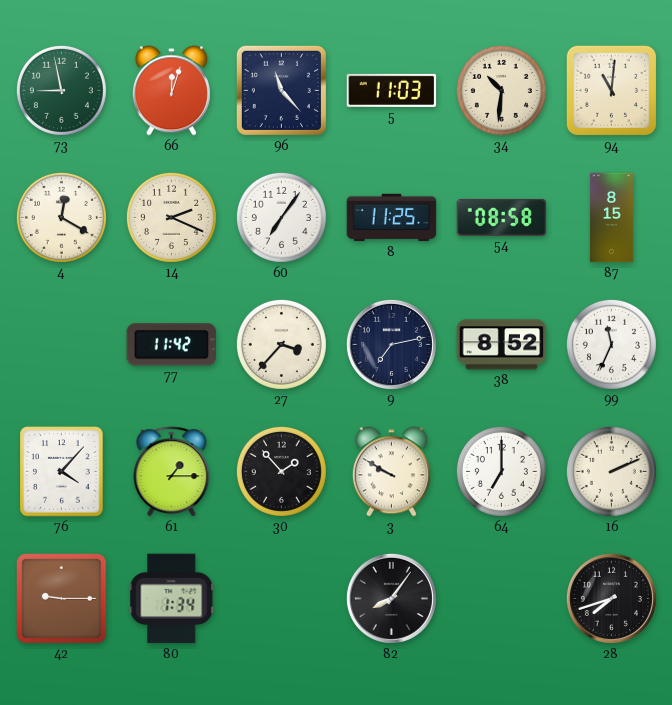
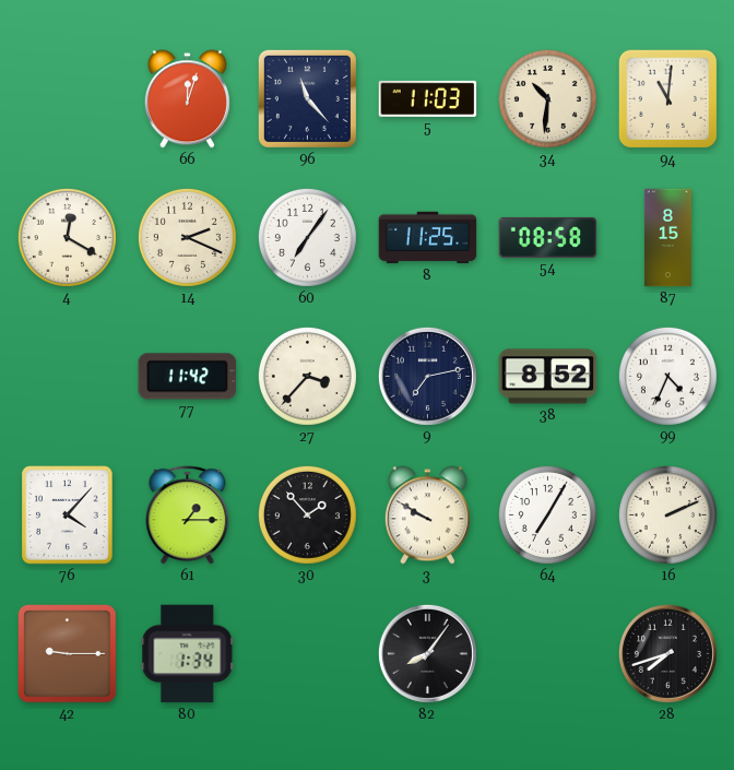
73: 8:58 -> none
99: 11:34 -> 4:34
64: 7:00 -> 7:05
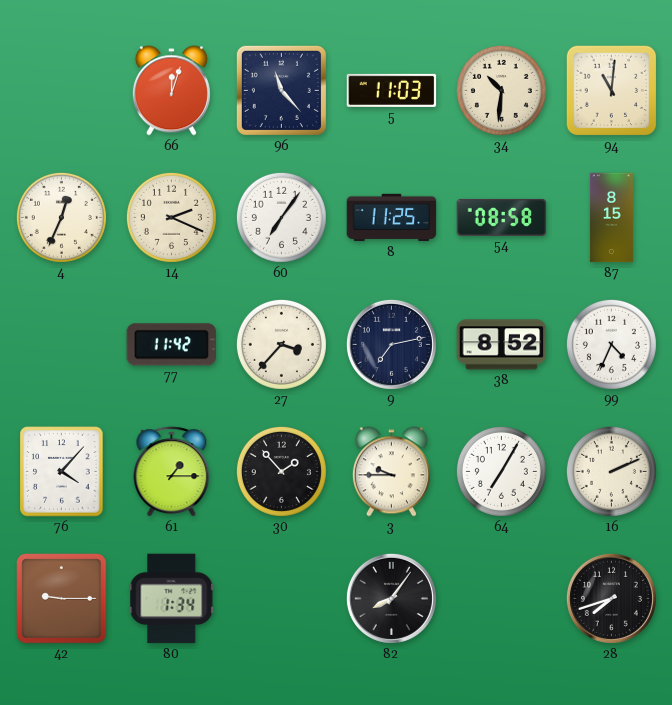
4: 12:20 -> 12:34
3: 9:50 -> 9:45
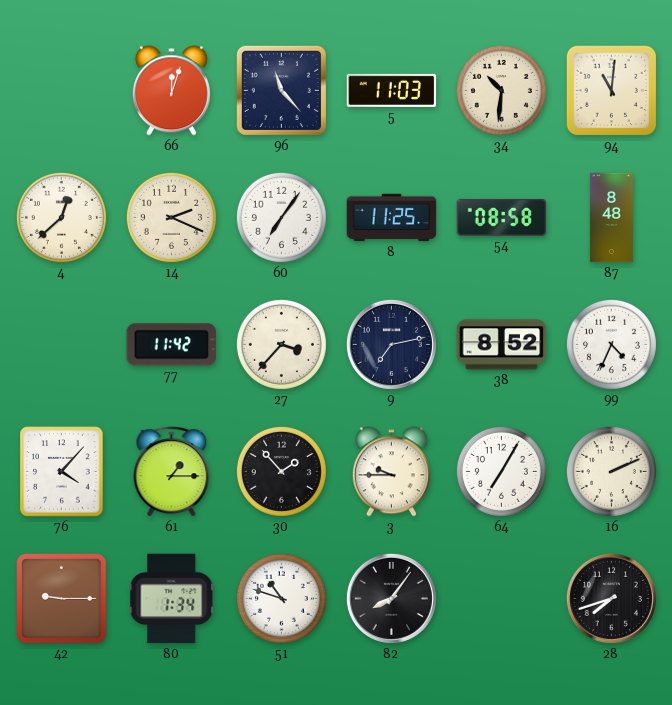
4: 12:34 -> 12:38
87: 8:15 -> 8:48
51: none -> 10:48
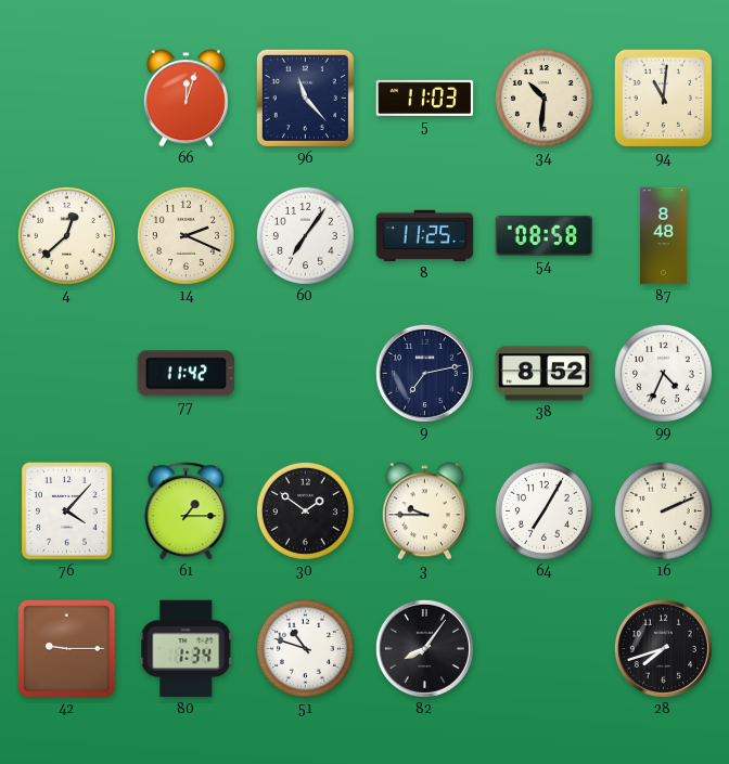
27: 3:37 -> none
30: 1:53 -> 1:51
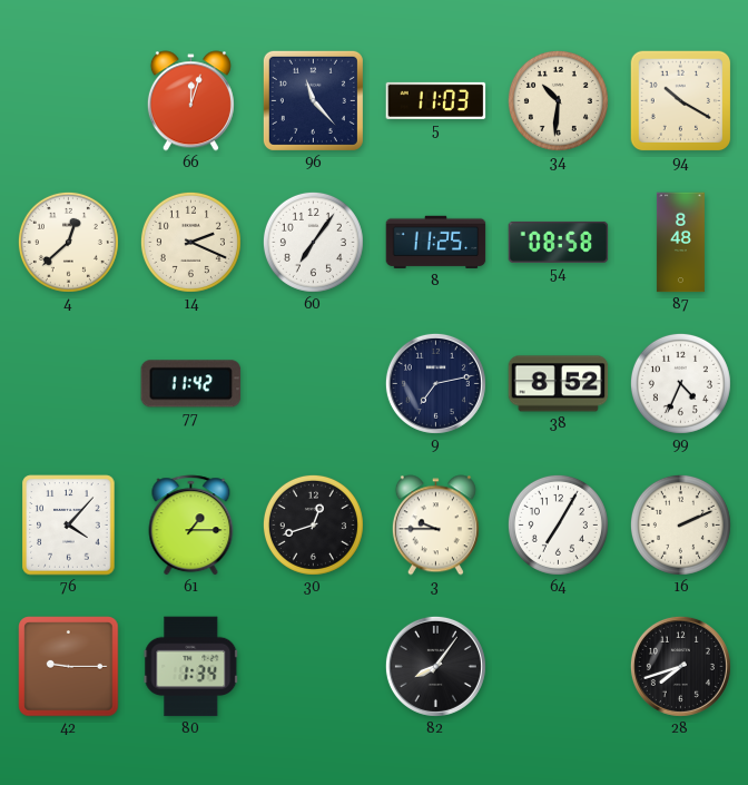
94: 11:01 -> 10:20
30: 1:51 -> 12:42
51: 10:48 -> none
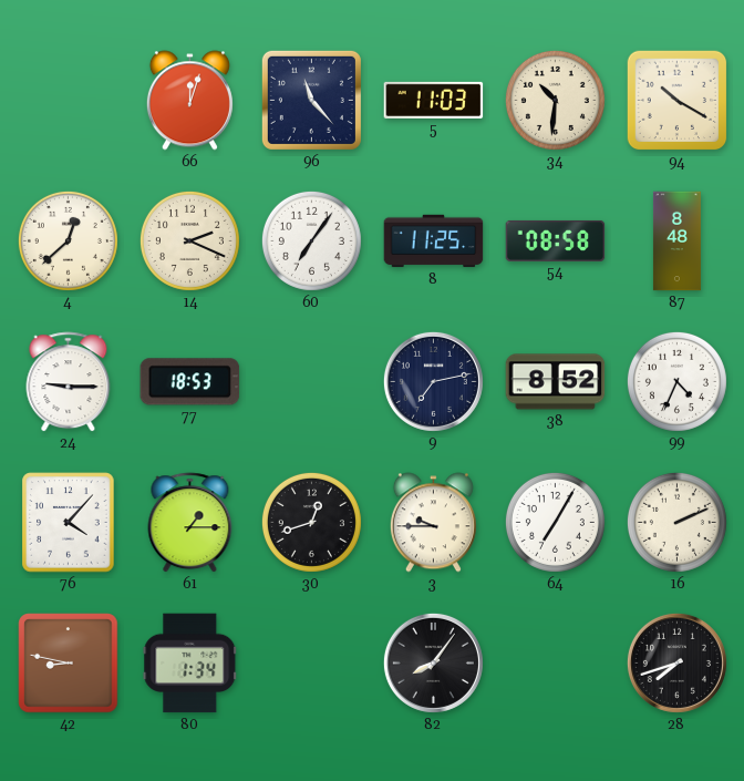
24: none -> 9:15
77: 11:42 -> 18:53
42: 9:15 -> 8:47
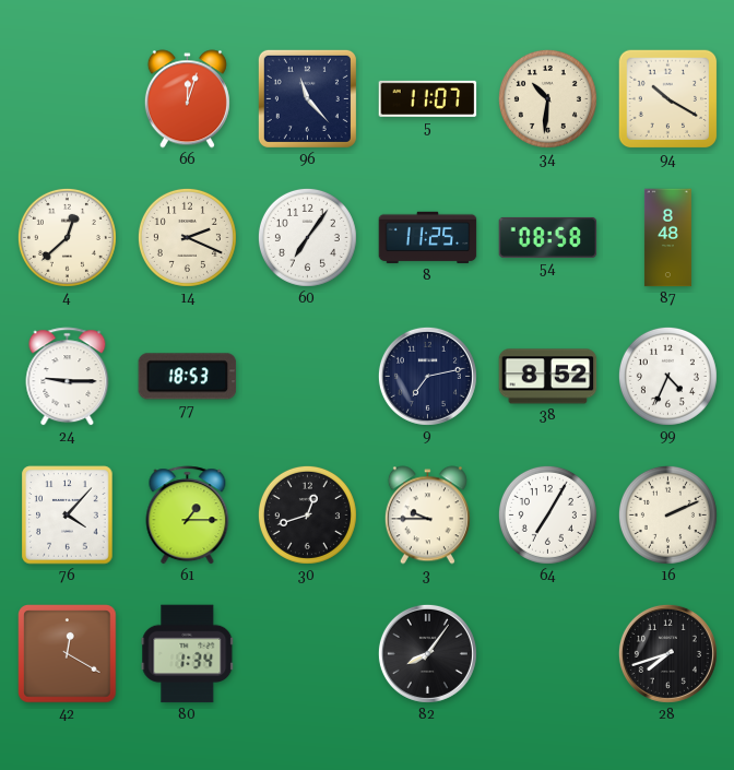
5: 11:03 -> 11:07
42: 8:47 -> 12:20
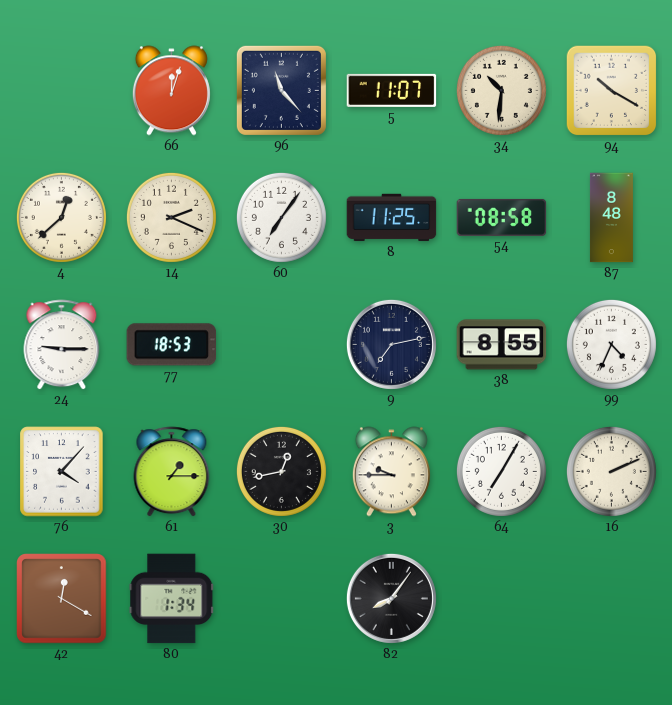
38: 8:52 -> 8:55
30: 12:42 -> 12:43
28: 7:42 -> none
